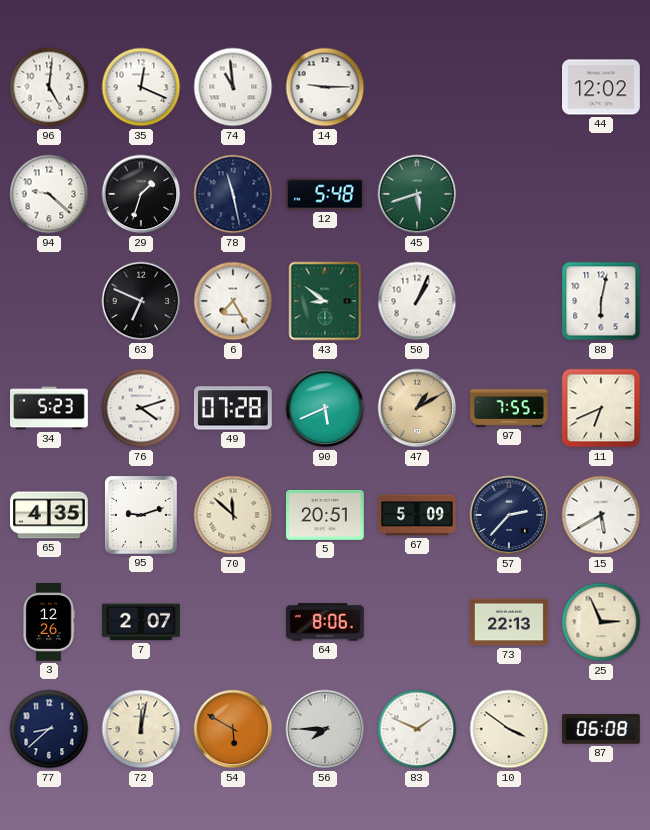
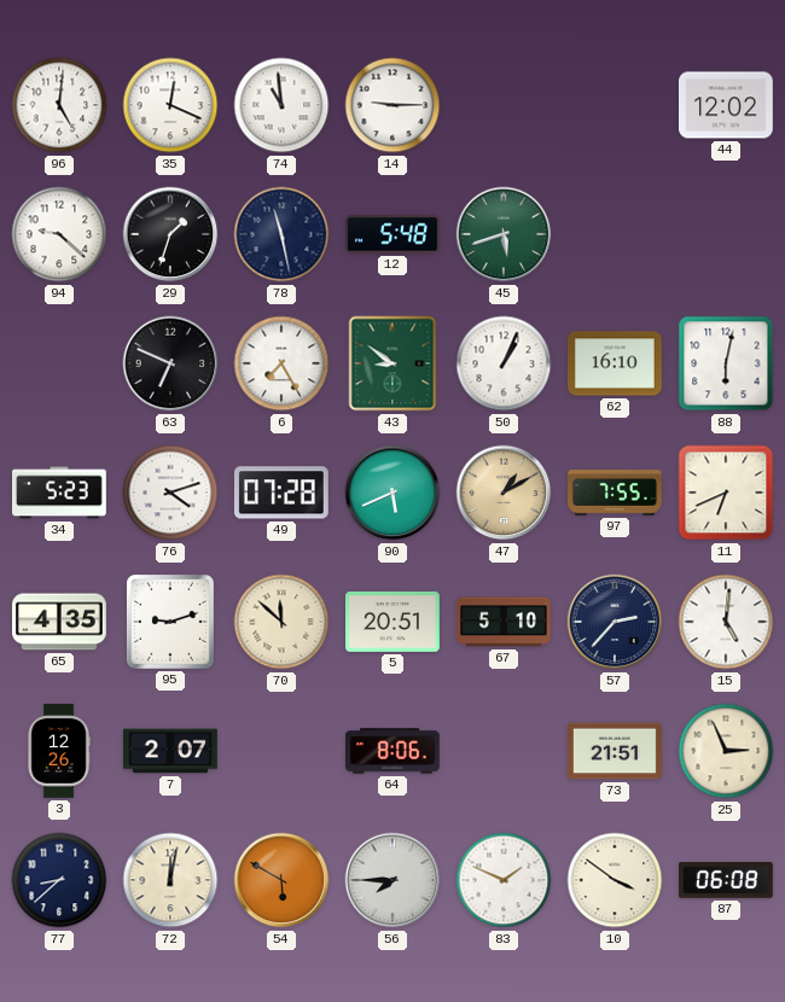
62: none -> 16:10
67: 5:09 -> 5:10
15: 5:40 -> 5:01
73: 22:13 -> 21:51
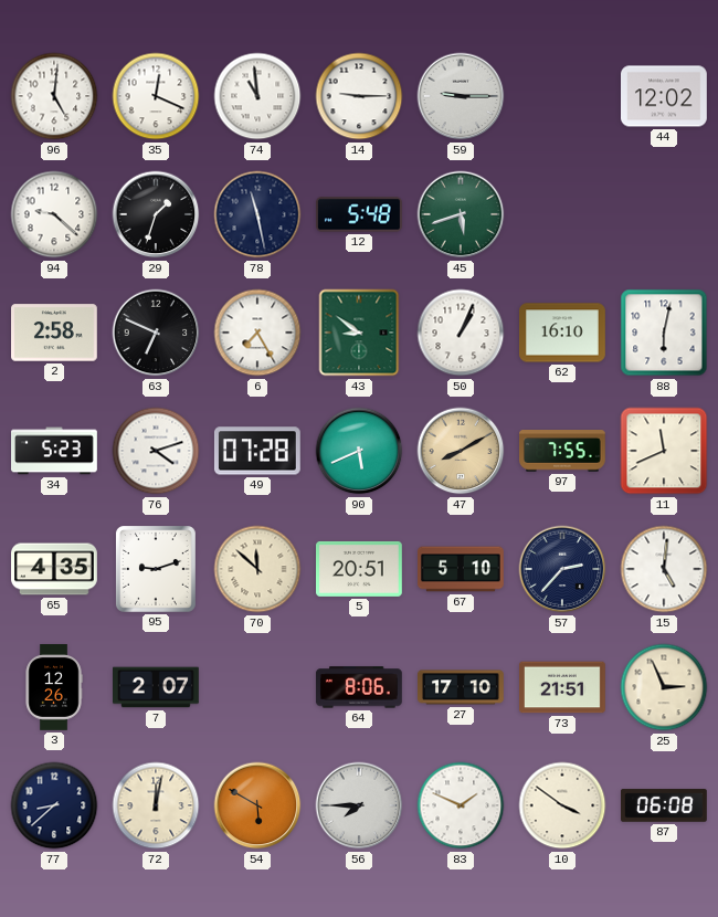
59: none -> 9:15
2: none -> 2:58
47: 1:10 -> 8:10
11: 6:41 -> 11:41
27: none -> 17:10
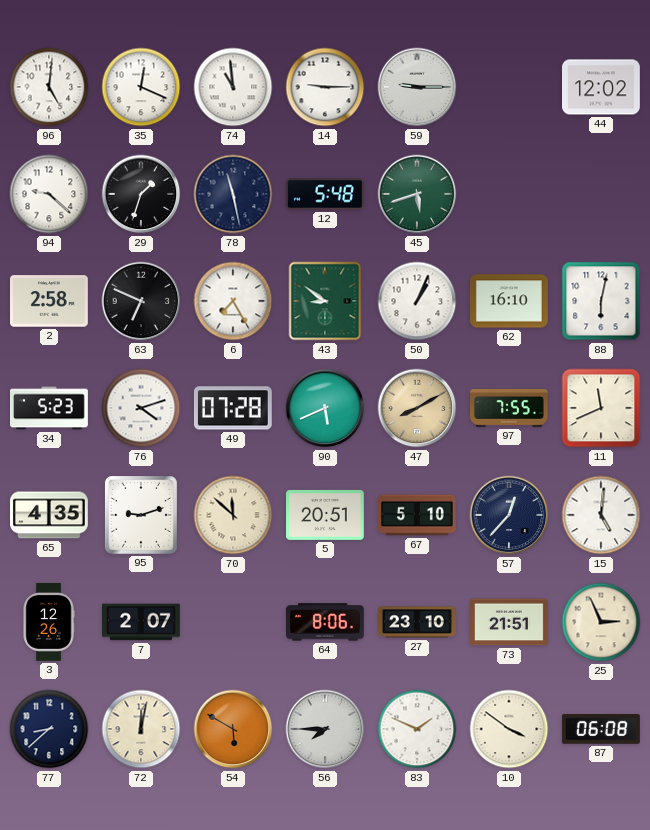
57: 2:37 -> 12:37
27: 17:10 -> 23:10
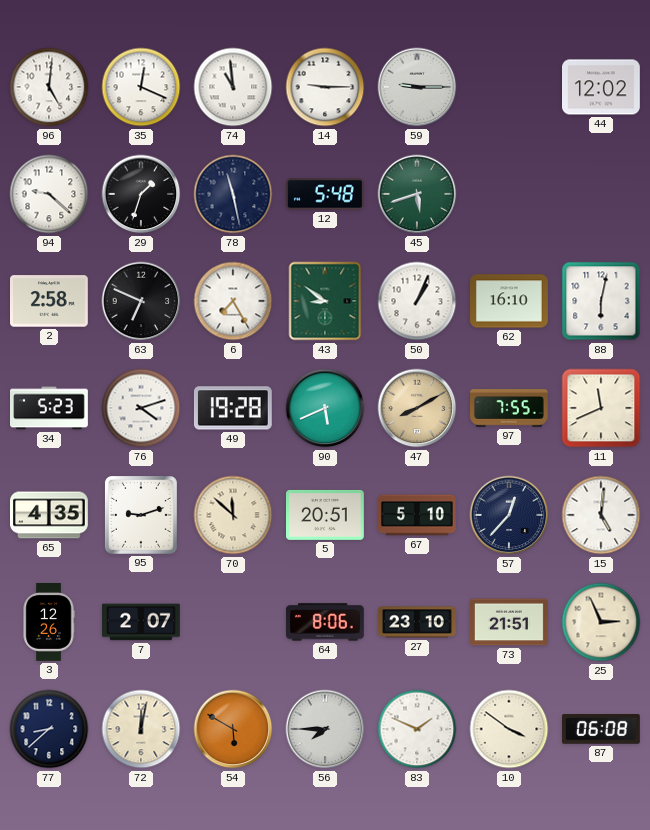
49: 07:28 -> 19:28
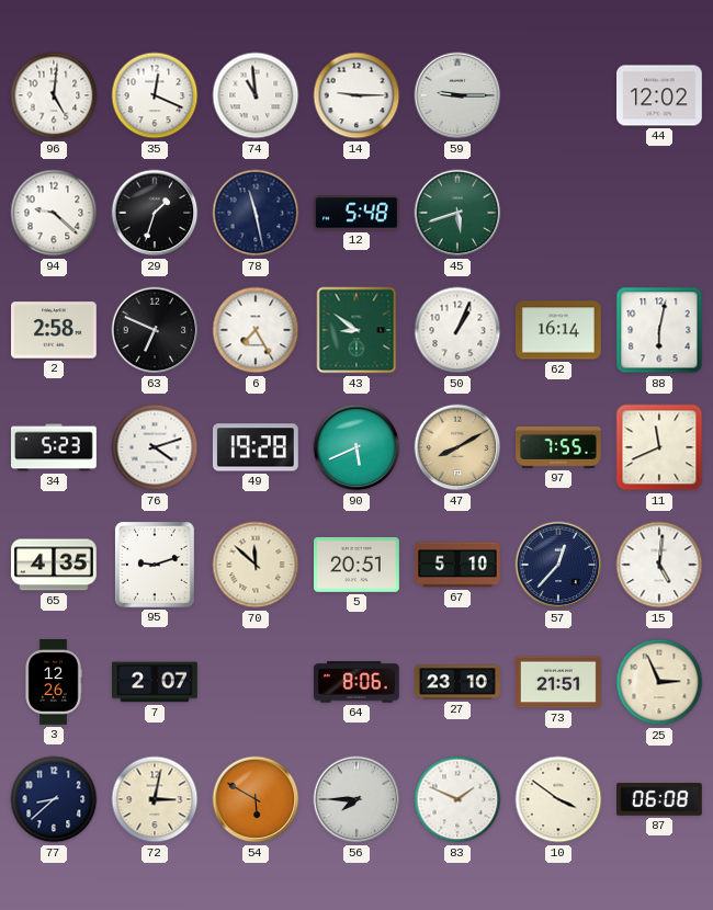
62: 16:10 -> 16:14
72: 12:02 -> 3:02
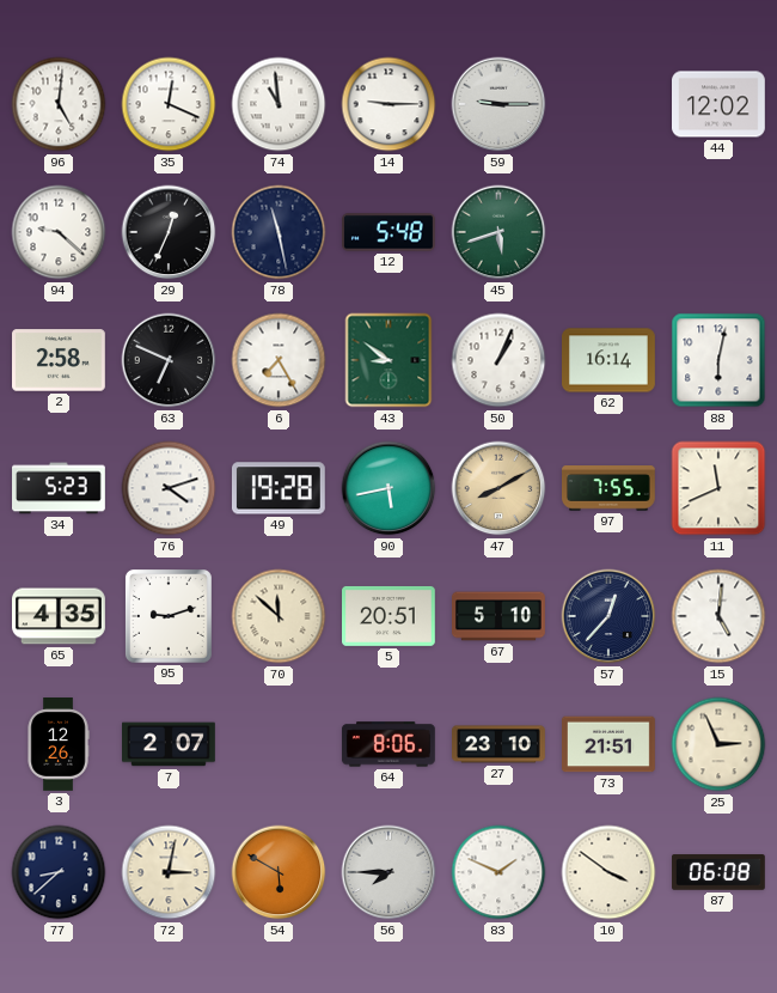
29: 1:33 -> 12:34
90: 5:41 -> 5:43
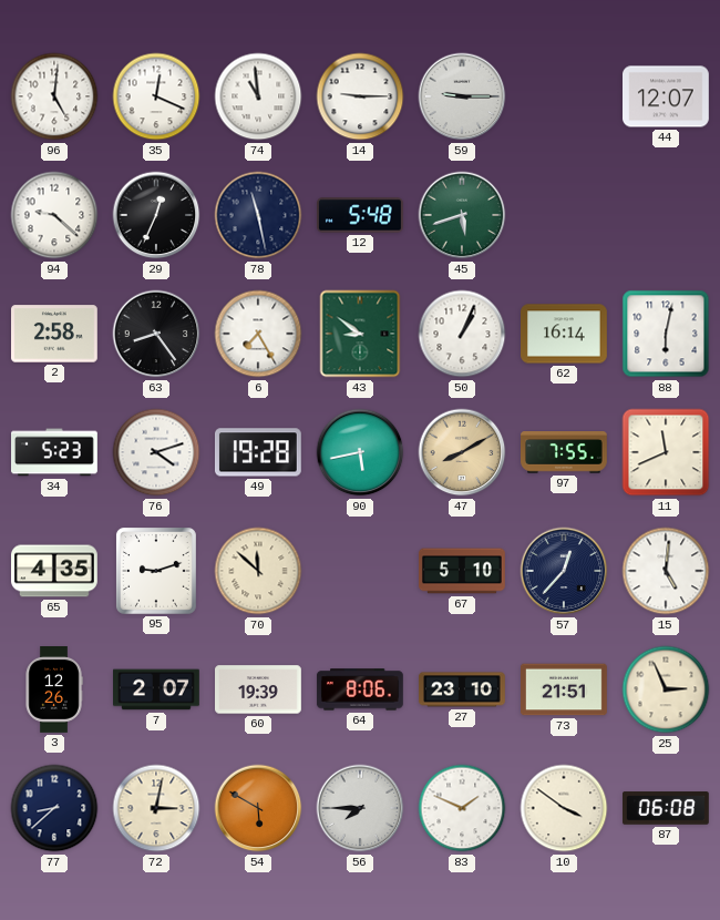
44: 12:02 -> 12:07
63: 6:49 -> 8:24
5: 20:51 -> none
60: none -> 19:39
